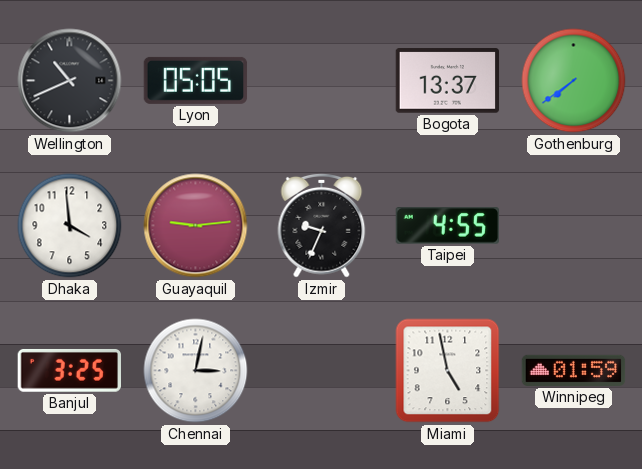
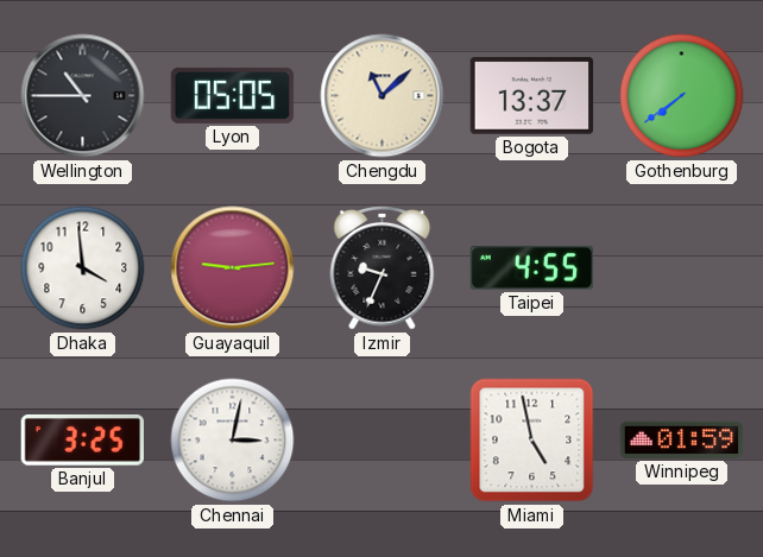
Wellington: 10:41 -> 10:45
Chengdu: none -> 11:08
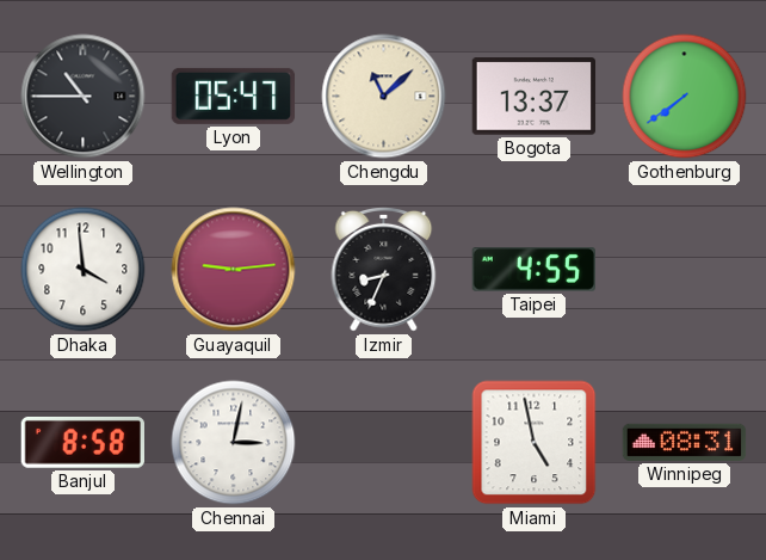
Lyon: 05:05 -> 05:47
Izmir: 9:34 -> 8:34
Banjul: 3:25 -> 8:58
Winnipeg: 01:59 -> 08:31
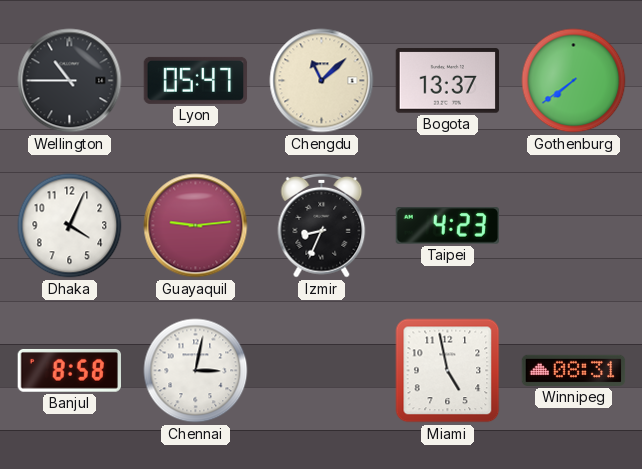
Dhaka: 3:59 -> 4:04
Taipei: 4:55 -> 4:23
